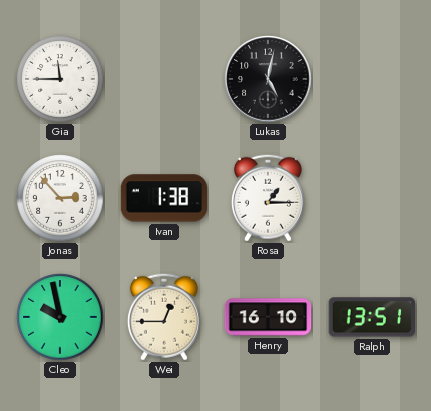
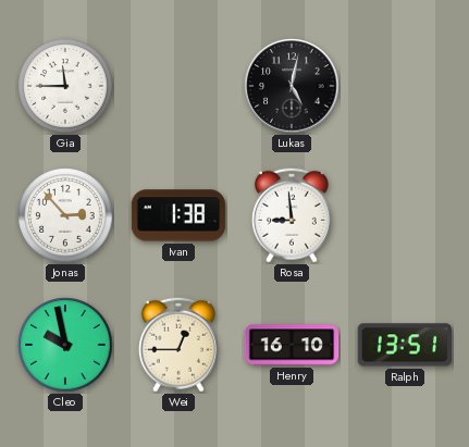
Rosa: 1:15 -> 8:59
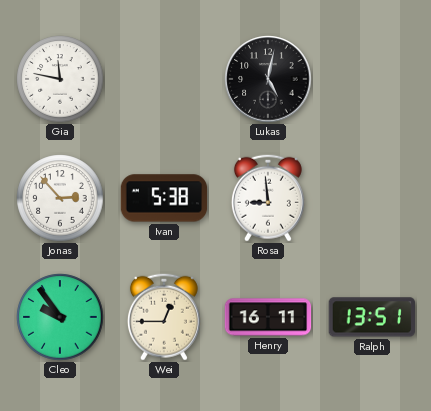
Gia: 11:45 -> 11:47
Ivan: 1:38 -> 5:38
Cleo: 9:58 -> 9:54
Henry: 16:10 -> 16:11
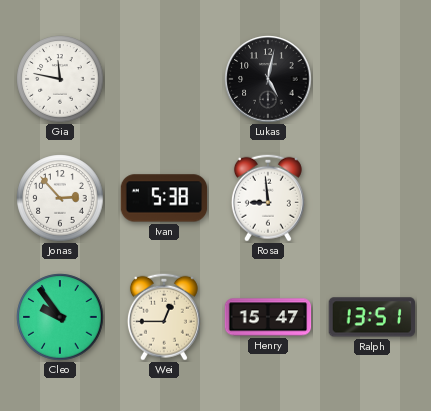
Henry: 16:11 -> 15:47
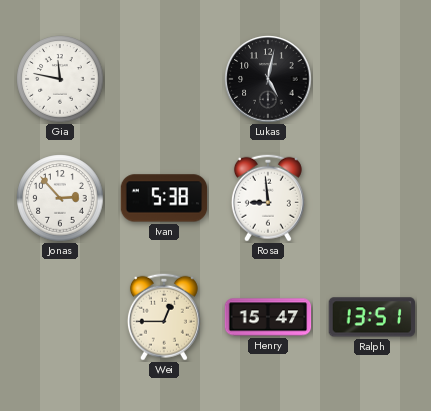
Cleo: 9:54 -> none
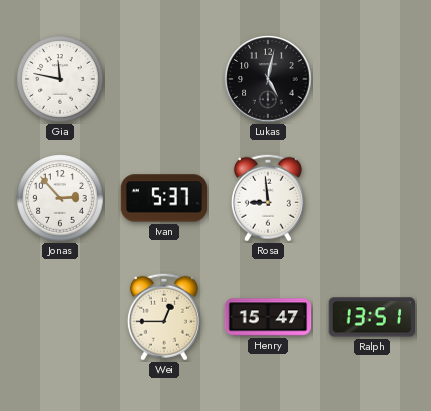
Ivan: 5:38 -> 5:37
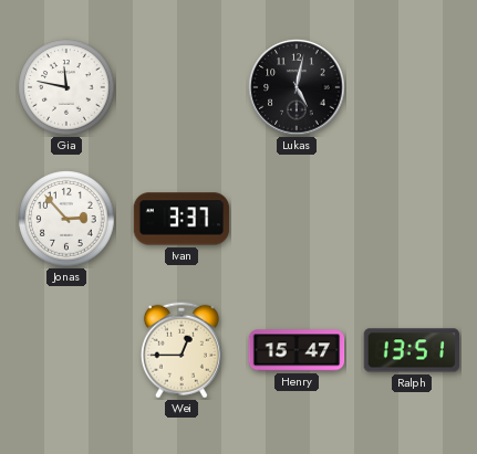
Ivan: 5:37 -> 3:37
Rosa: 8:59 -> none
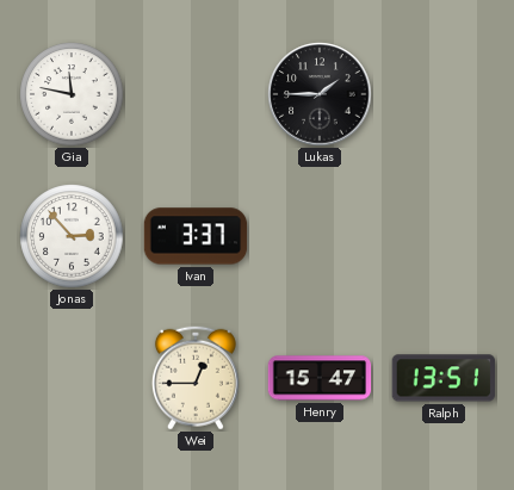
Lukas: 5:02 -> 1:45
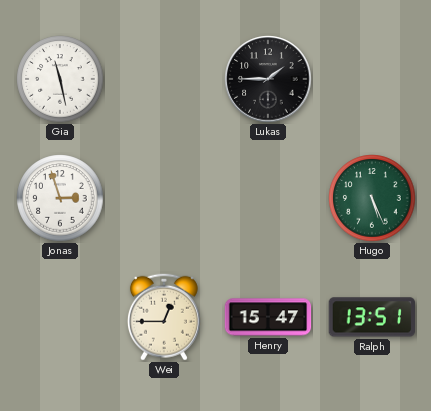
Gia: 11:47 -> 11:28
Jonas: 2:53 -> 2:57
Ivan: 3:37 -> none
Hugo: none -> 5:26
